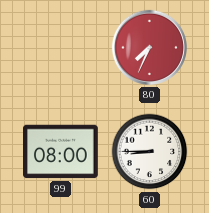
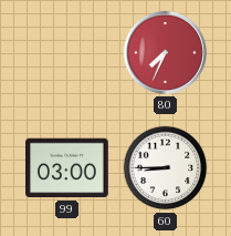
99: 08:00 -> 03:00
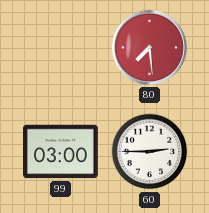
80: 7:34 -> 7:29
60: 8:45 -> 2:45
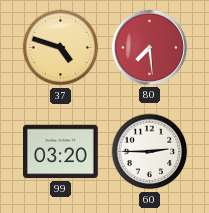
37: none -> 4:48
99: 03:00 -> 03:20
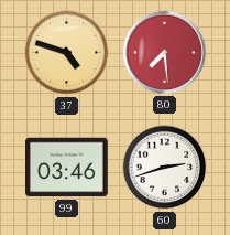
99: 03:20 -> 03:46
60: 2:45 -> 2:42
